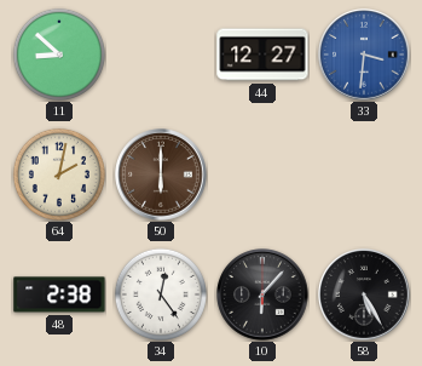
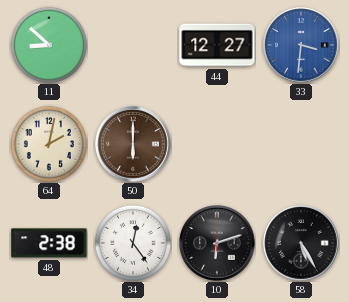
10: 6:07 -> 6:12
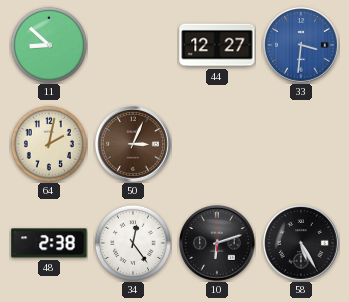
50: 6:00 -> 3:04
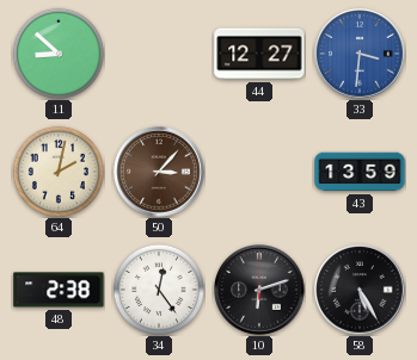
50: 3:04 -> 3:07
43: none -> 13:59
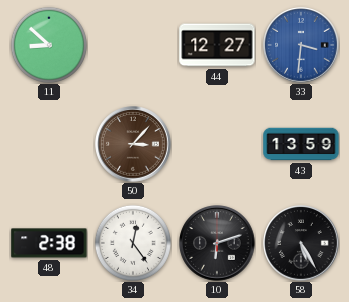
64: 2:02 -> none
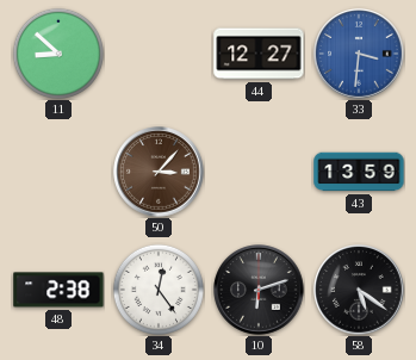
58: 5:25 -> 5:21
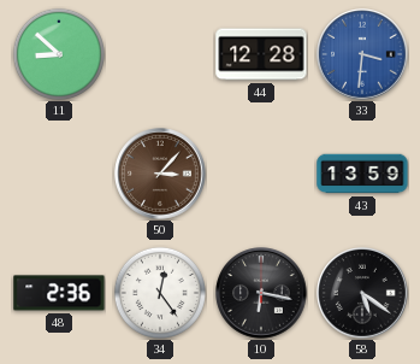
44: 12:27 -> 12:28
48: 2:38 -> 2:36
10: 6:12 -> 6:17
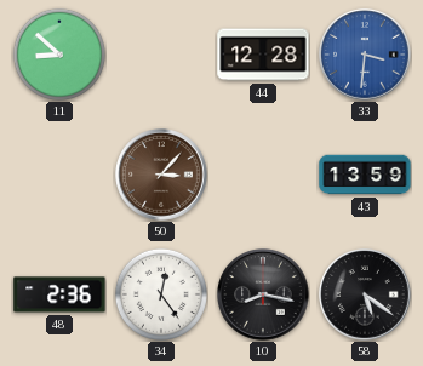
10: 6:17 -> 8:17
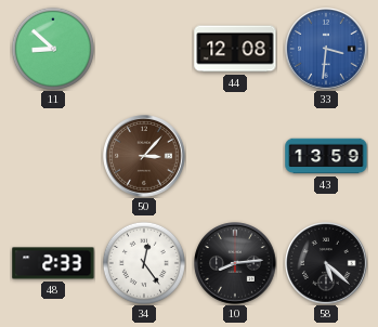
44: 12:28 -> 12:08
48: 2:36 -> 2:33
10: 8:17 -> 8:14
58: 5:21 -> 5:22
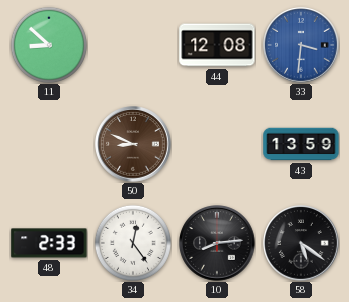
50: 3:07 -> 8:49
58: 5:22 -> 5:21
